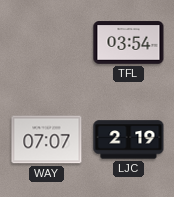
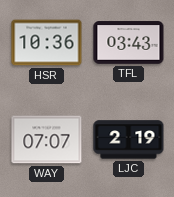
HSR: none -> 10:36
TFL: 03:54 -> 03:43
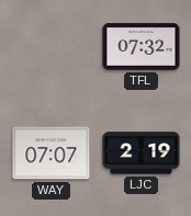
HSR: 10:36 -> none
TFL: 03:43 -> 07:32
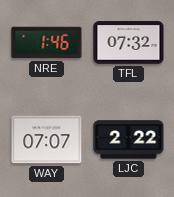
NRE: none -> 1:46
LJC: 2:19 -> 2:22
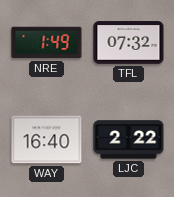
NRE: 1:46 -> 1:49
WAY: 07:07 -> 16:40
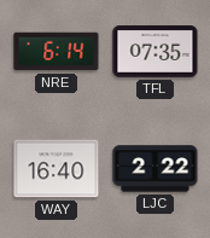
NRE: 1:49 -> 6:14
TFL: 07:32 -> 07:35
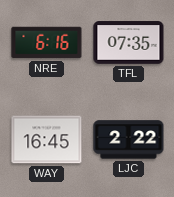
NRE: 6:14 -> 6:16
WAY: 16:40 -> 16:45
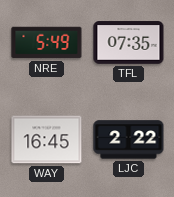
NRE: 6:16 -> 5:49
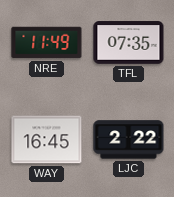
NRE: 5:49 -> 11:49
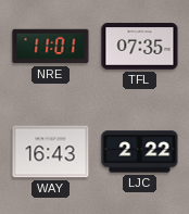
NRE: 11:49 -> 11:01
WAY: 16:45 -> 16:43
